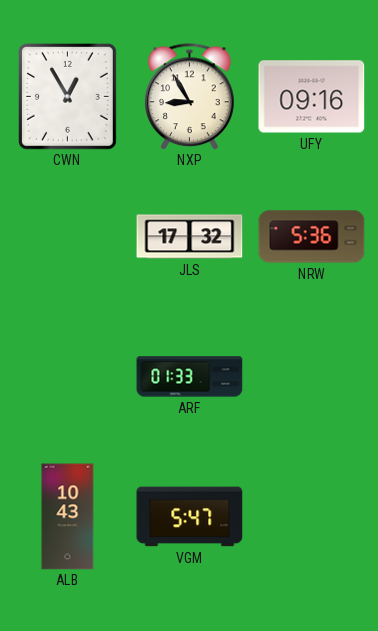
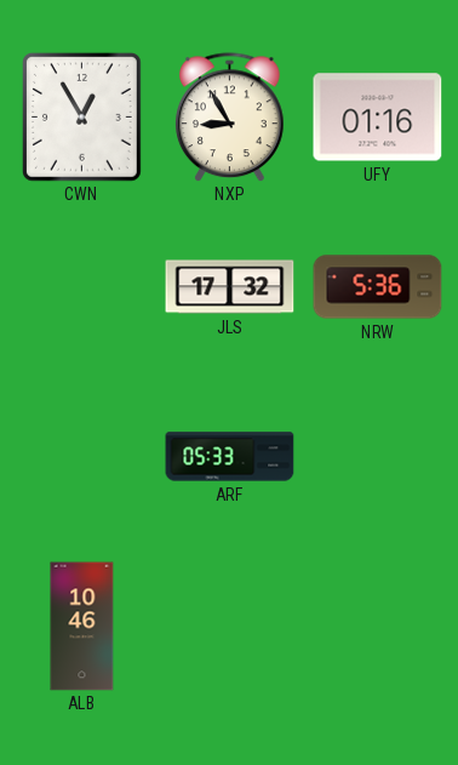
UFY: 09:16 -> 01:16
ARF: 01:33 -> 05:33
ALB: 10:43 -> 10:46
VGM: 5:47 -> none
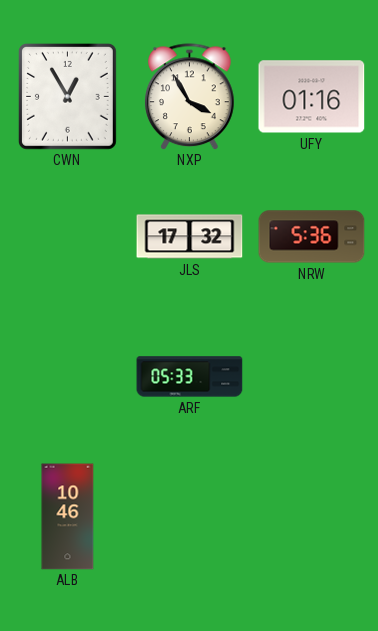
NXP: 8:55 -> 3:55
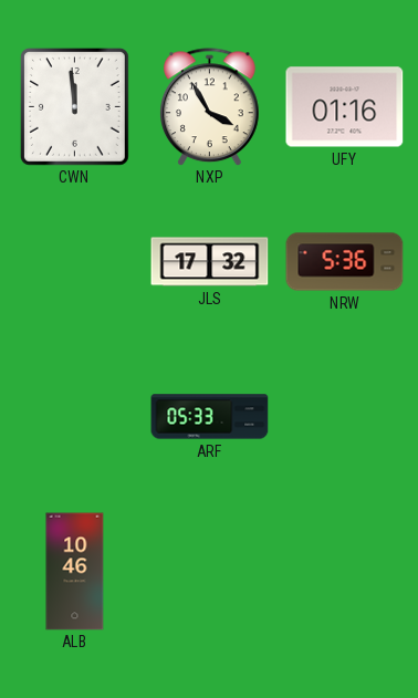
CWN: 12:55 -> 11:59
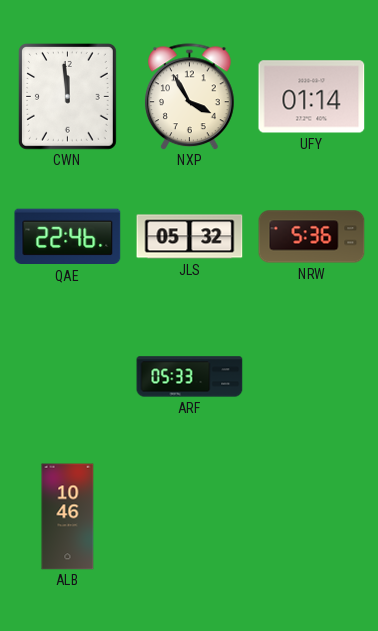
UFY: 01:16 -> 01:14
QAE: none -> 22:46
JLS: 17:32 -> 05:32
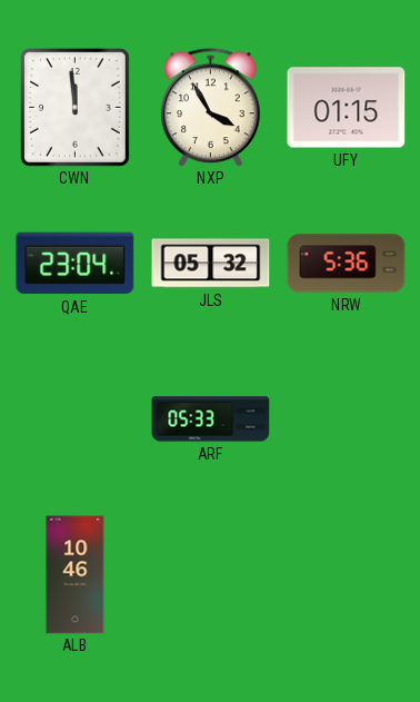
UFY: 01:14 -> 01:15
QAE: 22:46 -> 23:04
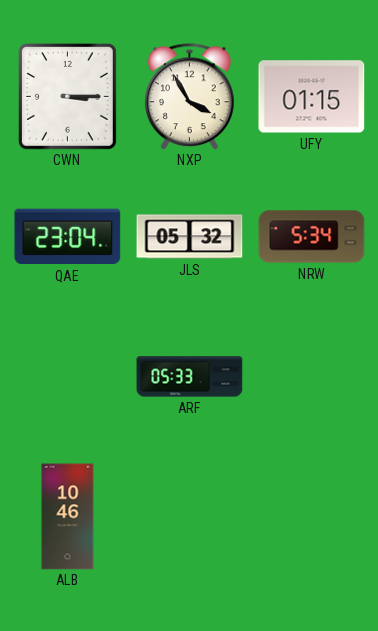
CWN: 11:59 -> 3:15
NRW: 5:36 -> 5:34
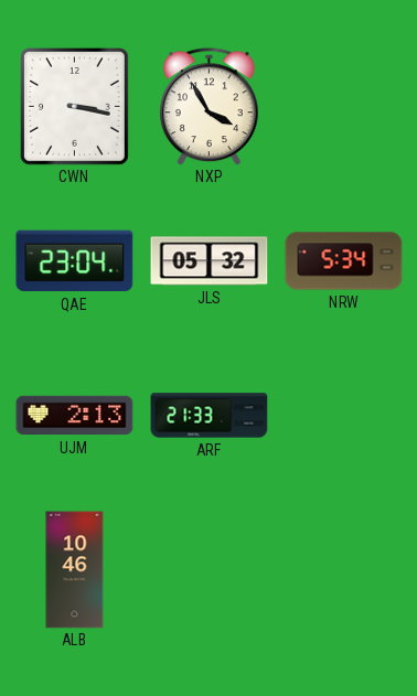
CWN: 3:15 -> 3:17
UFY: 01:15 -> none
UJM: none -> 2:13
ARF: 05:33 -> 21:33
